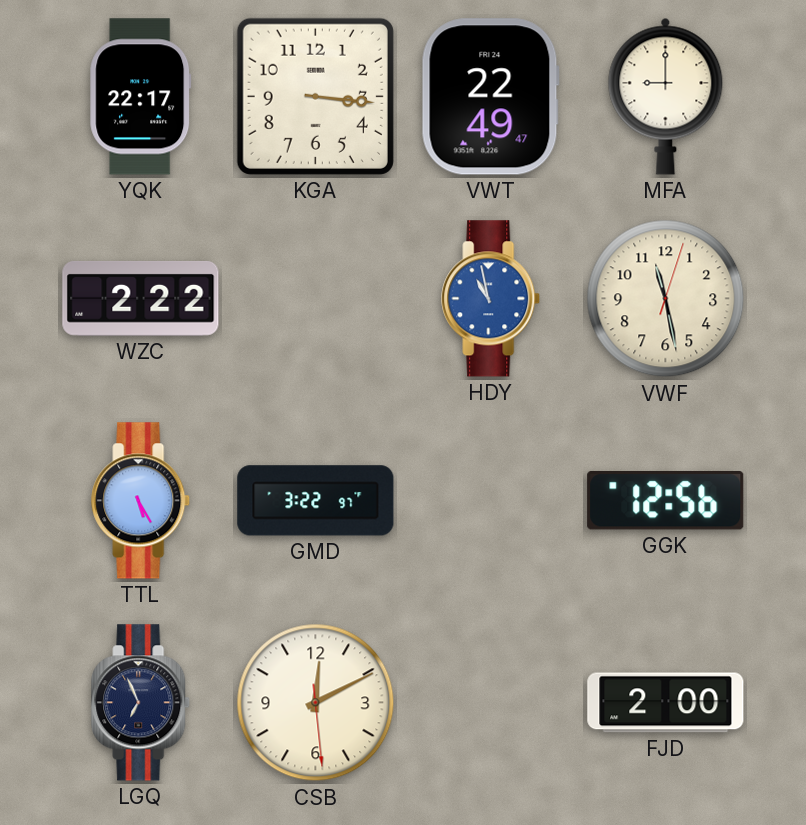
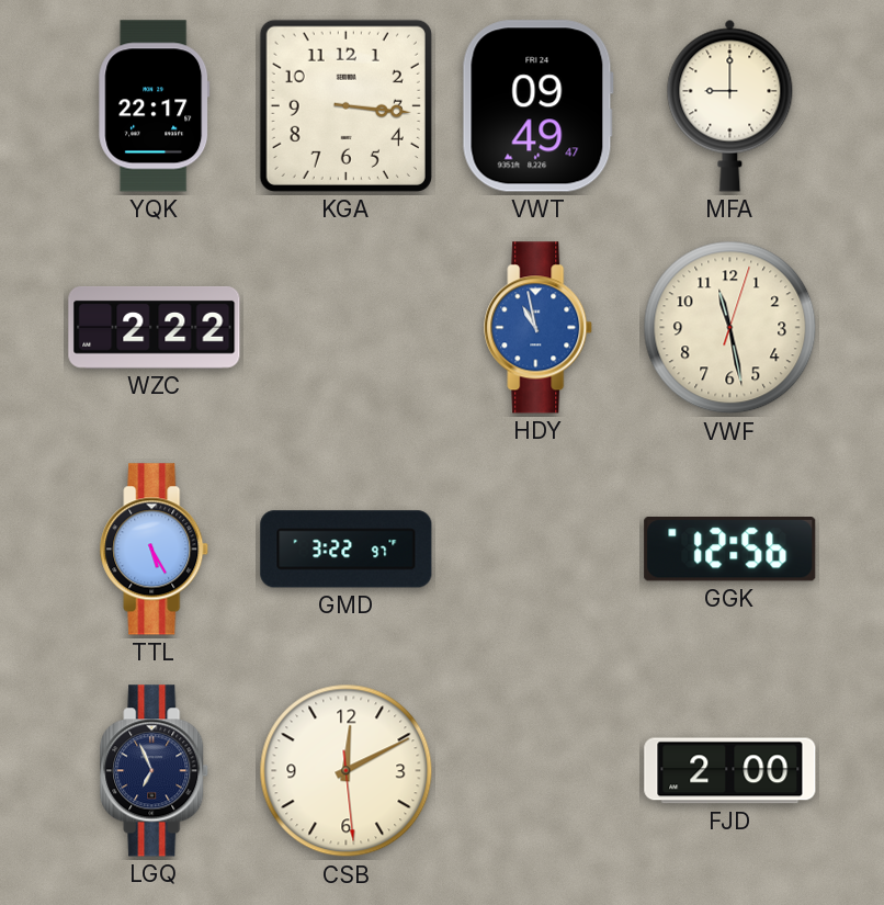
VWT: 22:49 -> 09:49
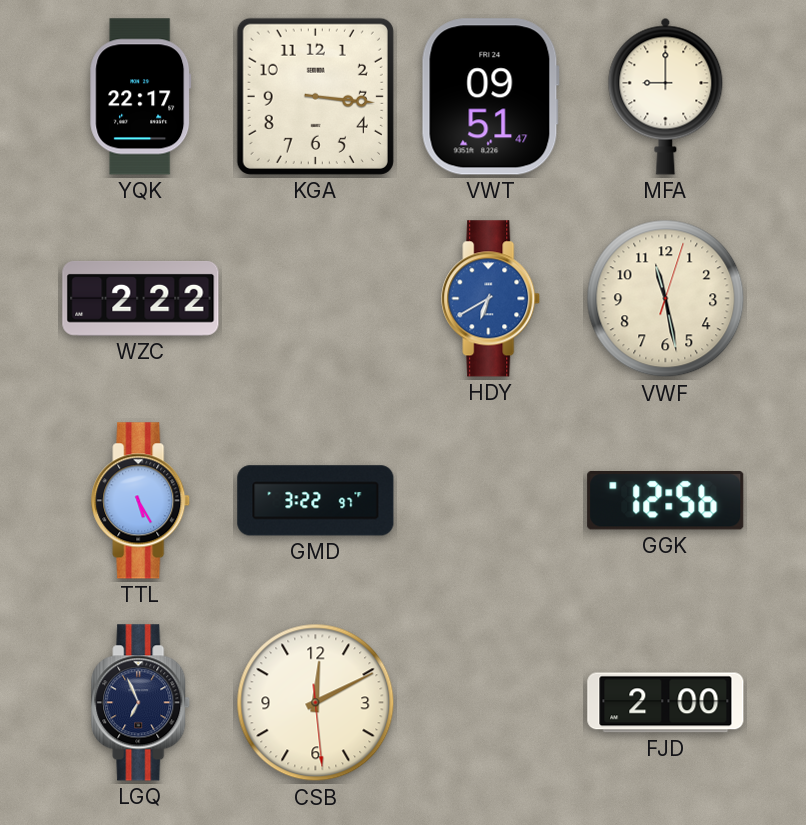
VWT: 09:49 -> 09:51
HDY: 10:58 -> 6:40
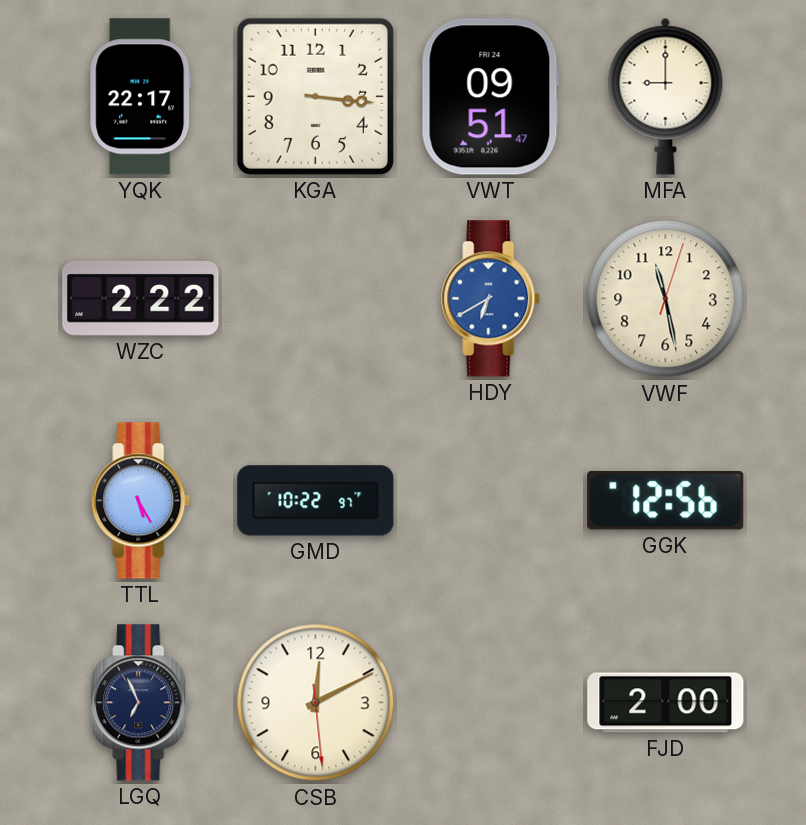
GMD: 3:22 -> 10:22
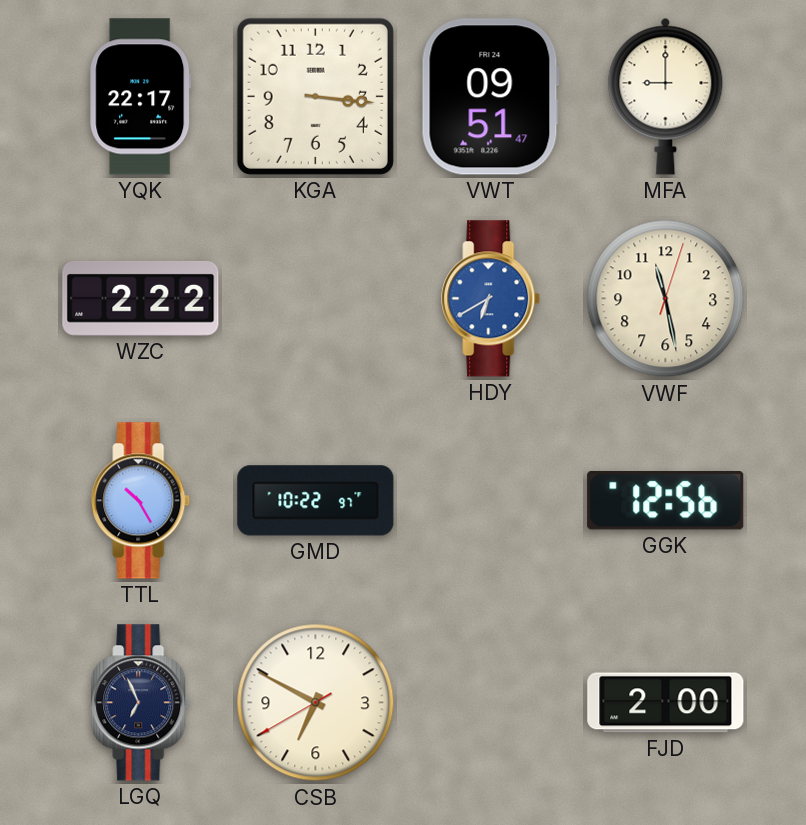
TTL: 5:25 -> 10:25
CSB: 12:10 -> 6:49
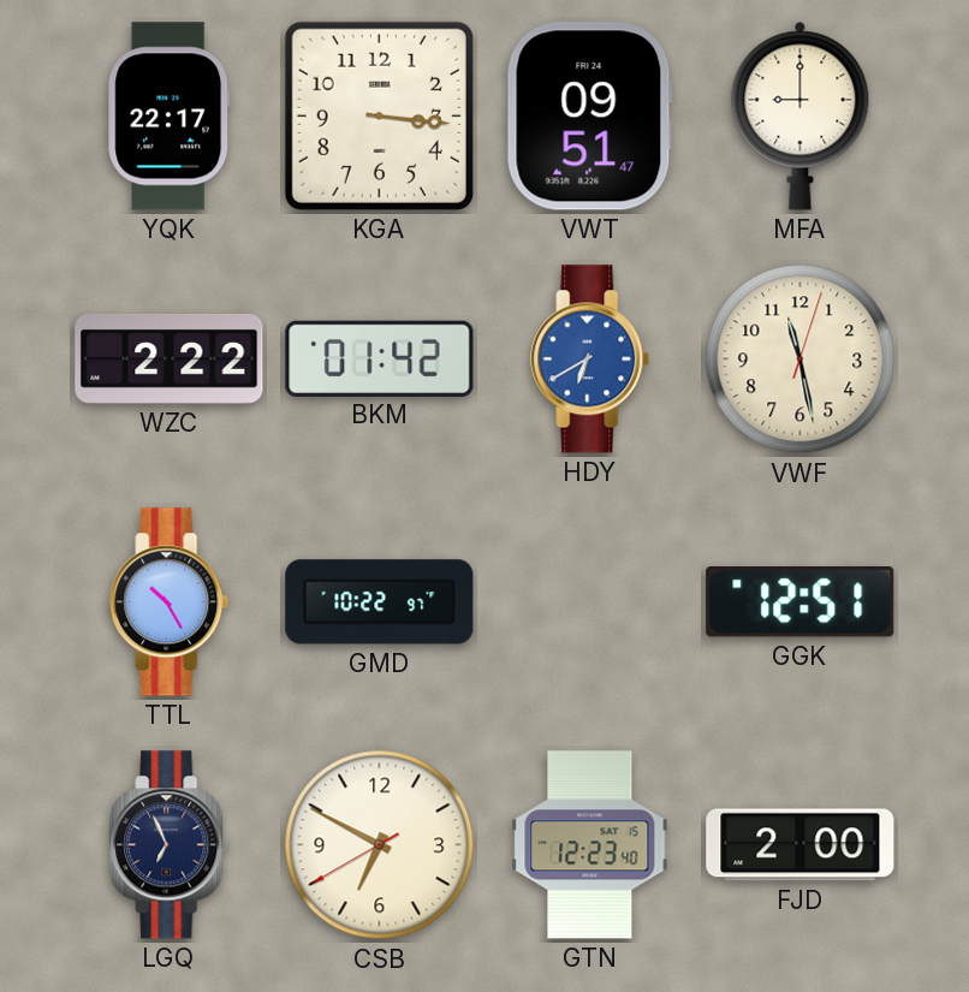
BKM: none -> 01:42
GGK: 12:56 -> 12:51
GTN: none -> 12:23
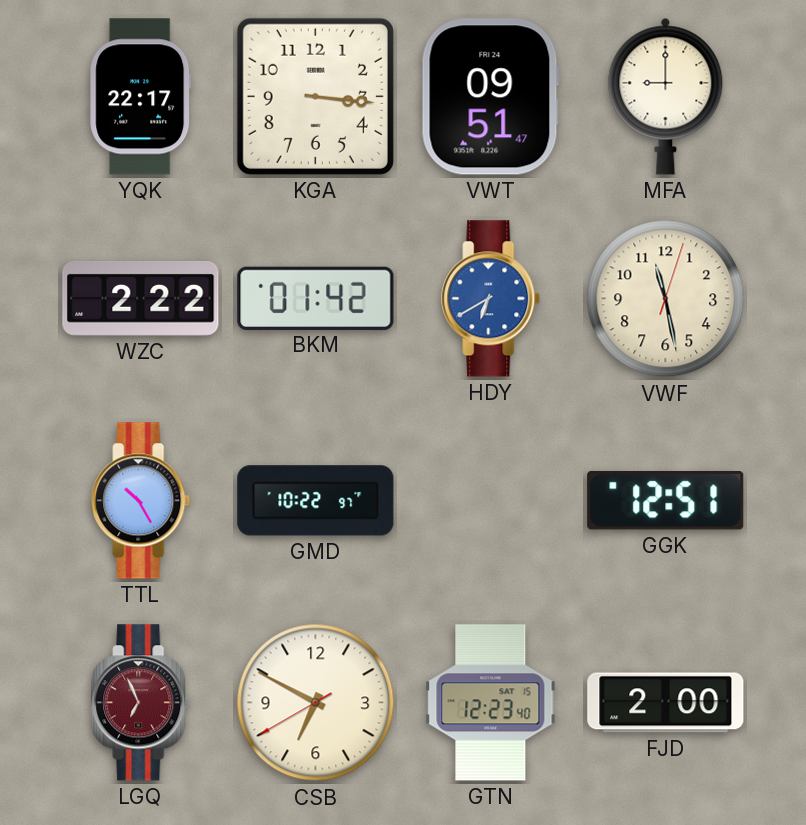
LGQ dial: navy -> burgundy
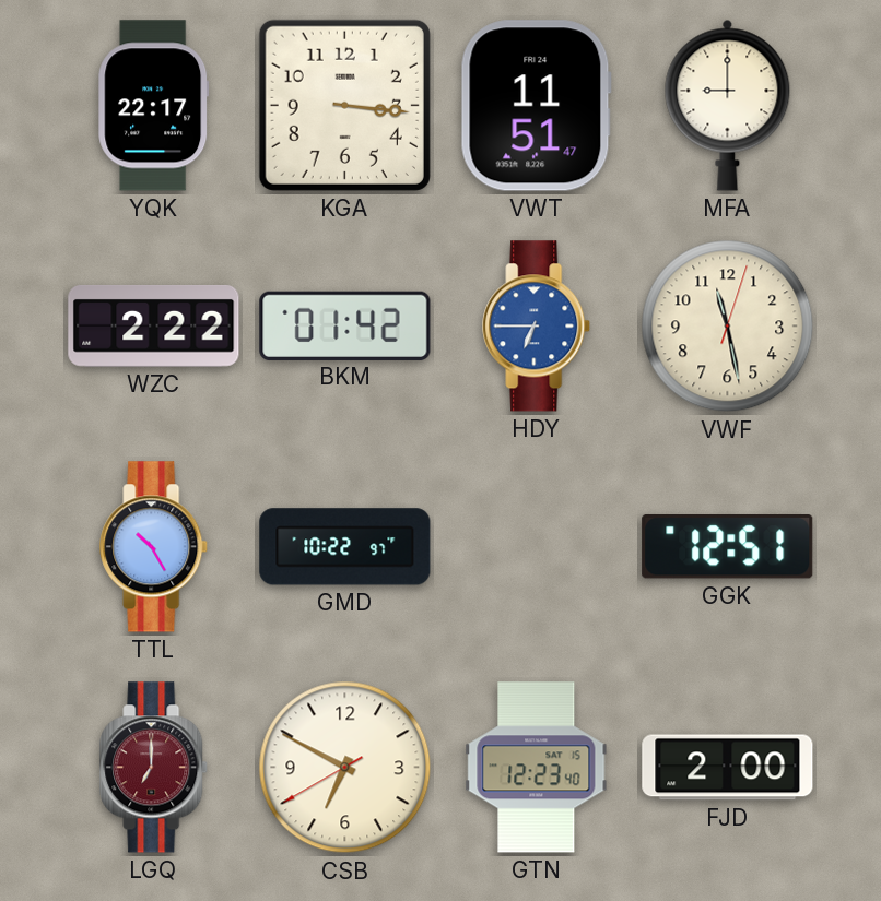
VWT: 09:51 -> 11:51
HDY: 6:40 -> 6:45
LGQ: 6:56 -> 7:00
